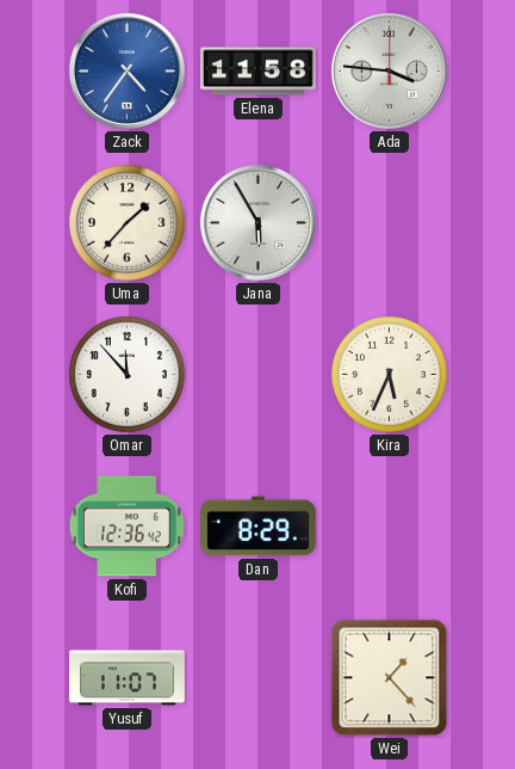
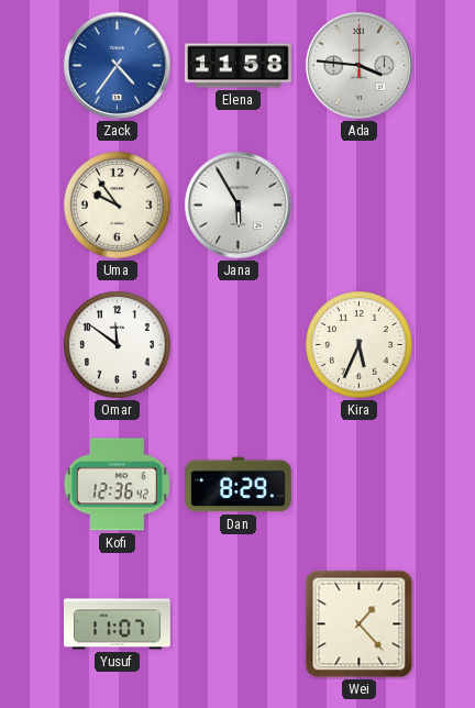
Uma: 1:37 -> 9:54
Omar: 11:53 -> 11:51
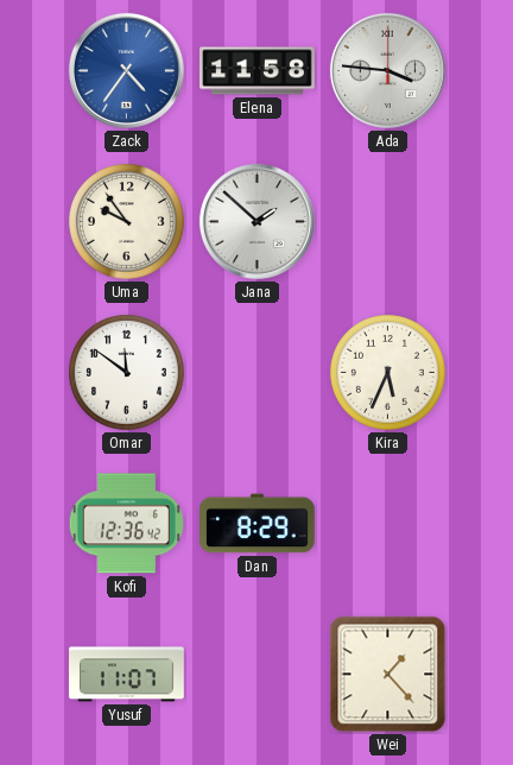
Jana: 5:55 -> 1:52
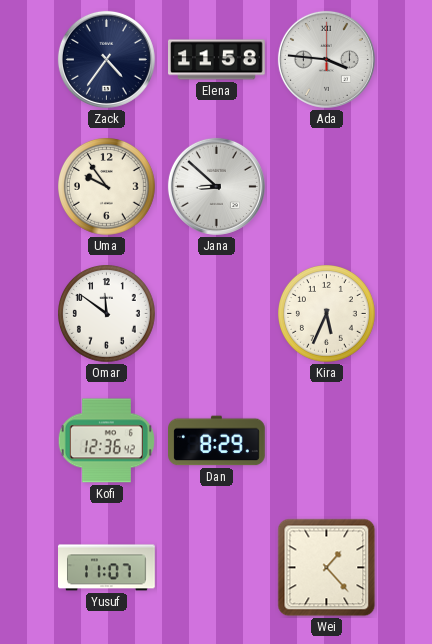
Zack dial: blue -> navy
Jana: 1:52 -> 8:52
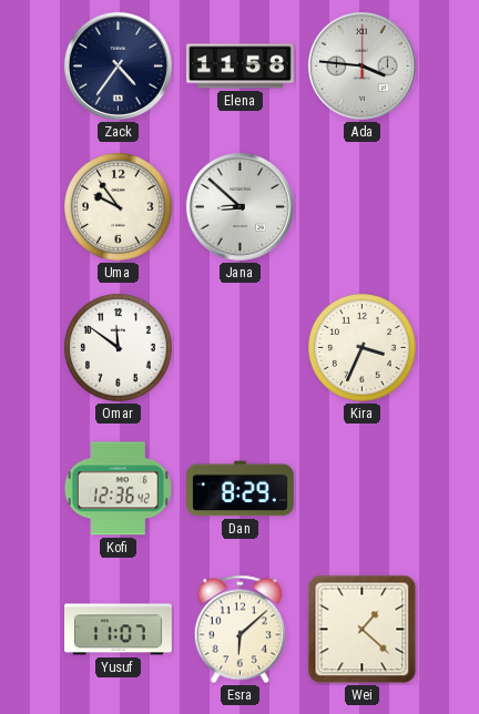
Kira: 5:34 -> 3:34
Esra: none -> 6:08
Wei: 1:23 -> 1:22
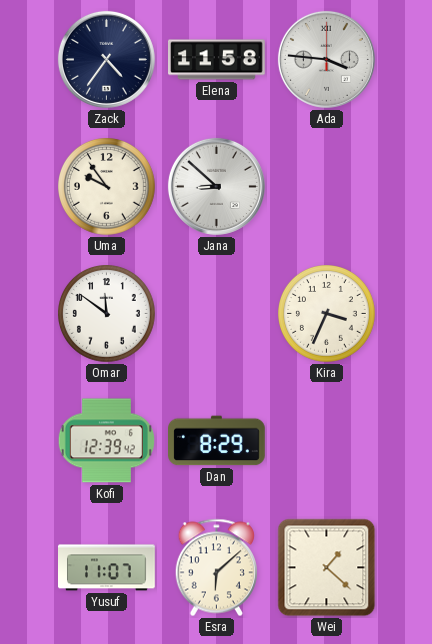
Kofi: 12:36 -> 12:39
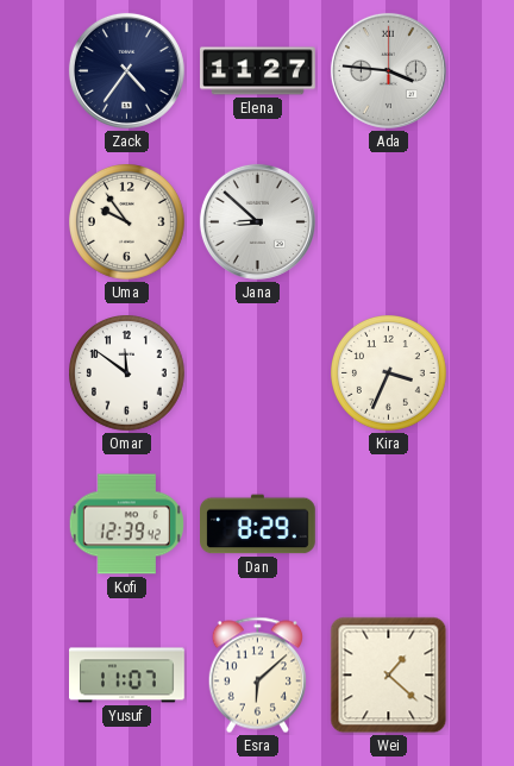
Elena: 11:58 -> 11:27
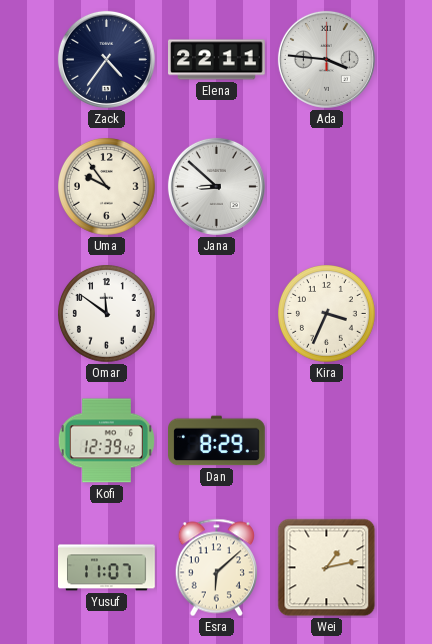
Elena: 11:27 -> 22:11
Wei: 1:22 -> 1:13
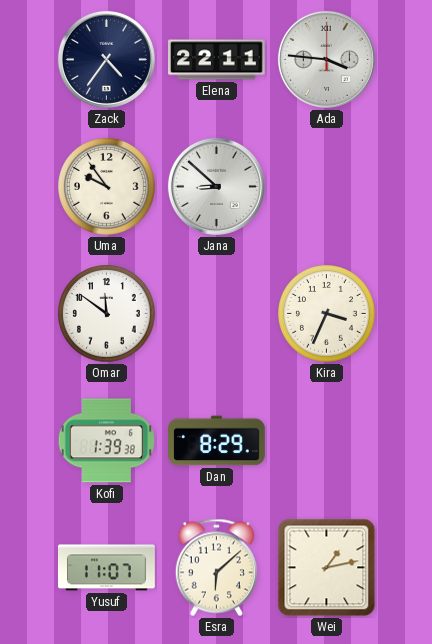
Kofi: 12:39 -> 1:39
